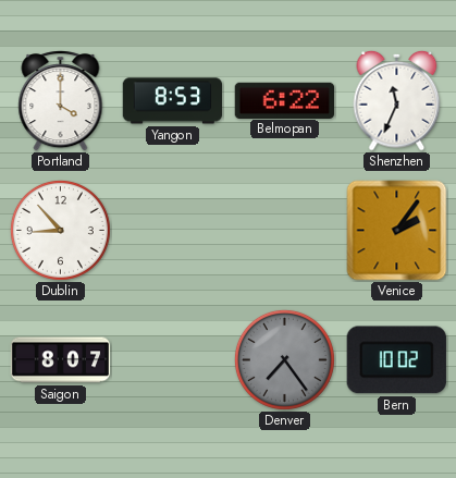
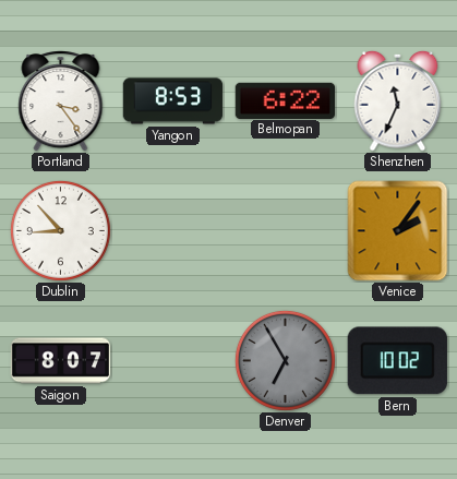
Portland: 4:00 -> 3:24
Denver: 7:24 -> 6:55
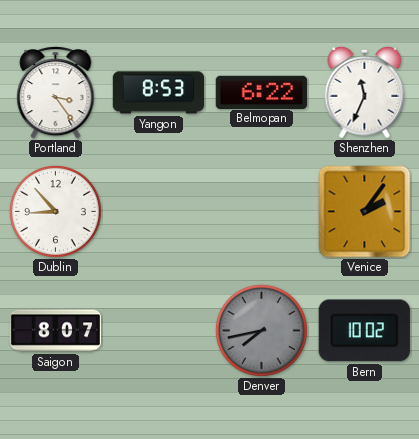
Denver: 6:55 -> 7:43
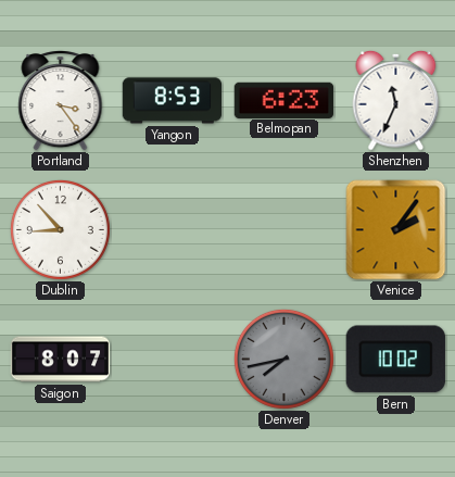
Belmopan: 6:22 -> 6:23
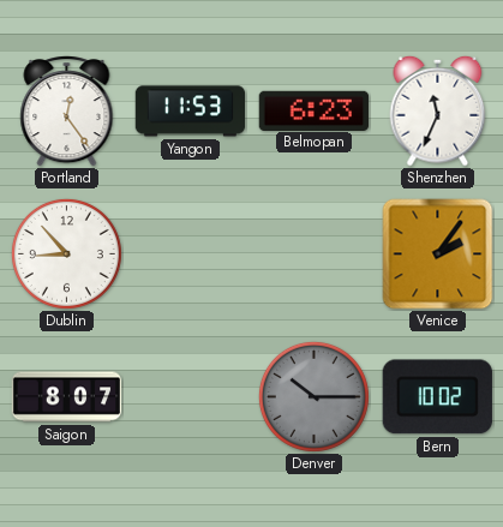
Portland: 3:24 -> 12:24
Yangon: 8:53 -> 11:53
Denver: 7:43 -> 10:15
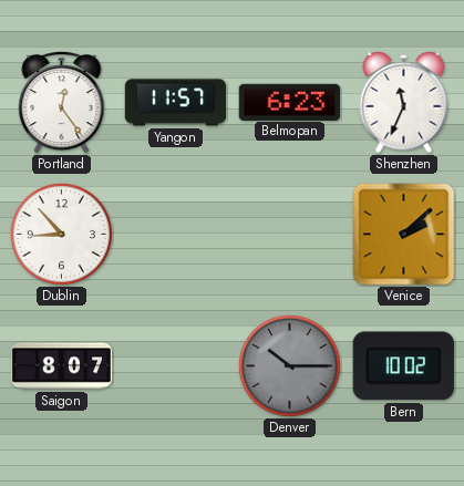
Yangon: 11:53 -> 11:57
Venice: 2:06 -> 2:08
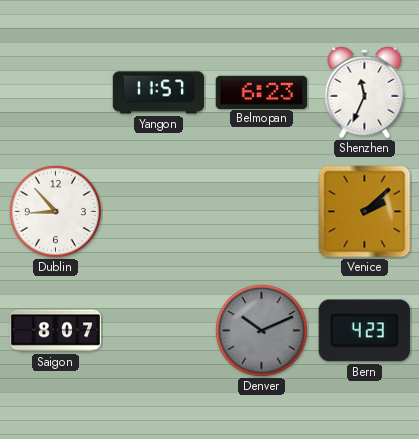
Portland: 12:24 -> none
Denver: 10:15 -> 10:11
Bern: 10:02 -> 4:23
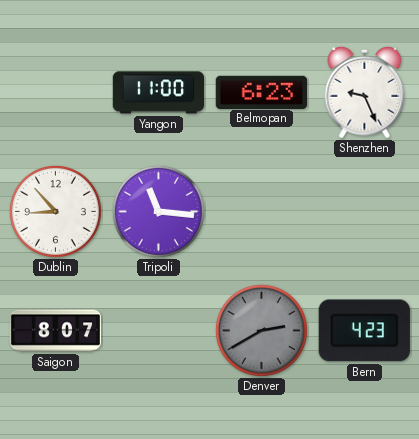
Yangon: 11:57 -> 11:00
Shenzhen: 11:34 -> 9:26
Tripoli: none -> 11:16
Venice: 2:08 -> none
Denver: 10:11 -> 2:40
